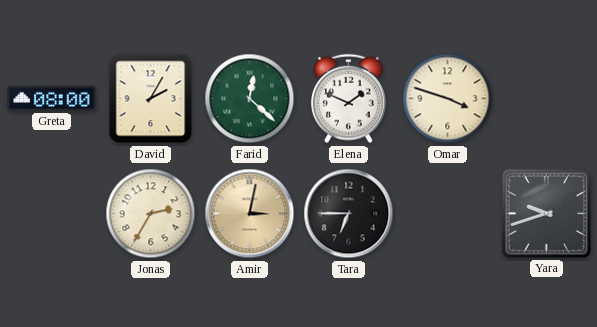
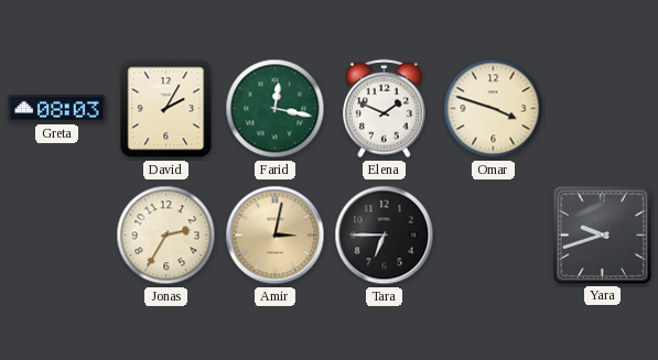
Greta: 08:00 -> 08:03
Farid: 12:22 -> 12:17
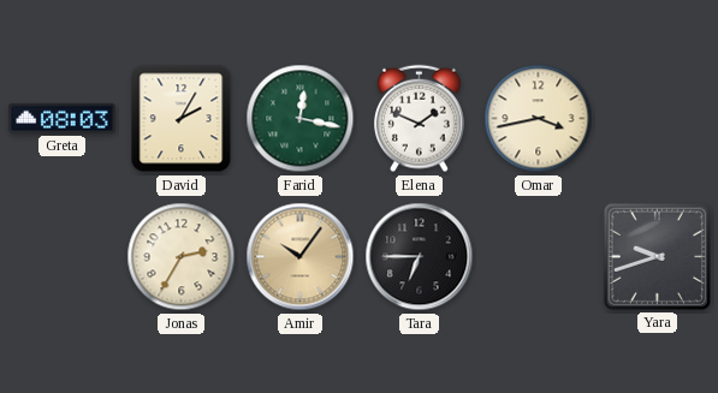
Omar: 3:48 -> 3:43
Amir: 3:02 -> 10:06
